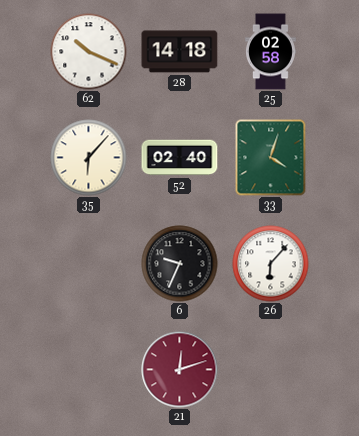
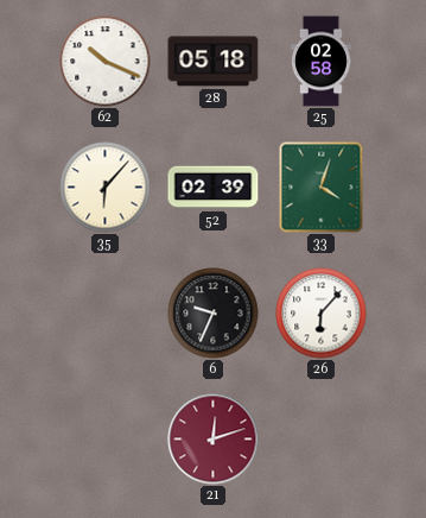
28: 14:18 -> 05:18
52: 02:40 -> 02:39
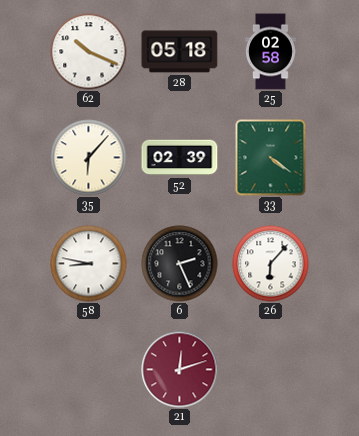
33: 4:03 -> 4:21
58: none -> 8:47
6: 9:34 -> 2:26
